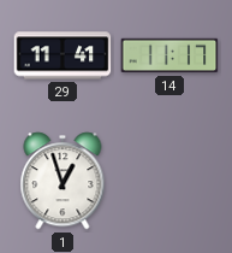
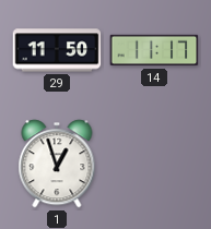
29: 11:41 -> 11:50
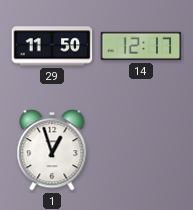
14: 11:17 -> 12:17
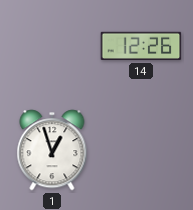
29: 11:50 -> none
14: 12:17 -> 12:26
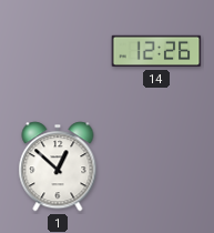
1: 12:57 -> 12:52
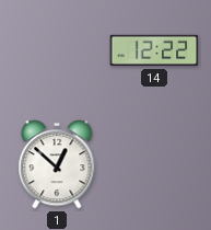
14: 12:26 -> 12:22
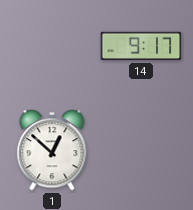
14: 12:22 -> 9:17
